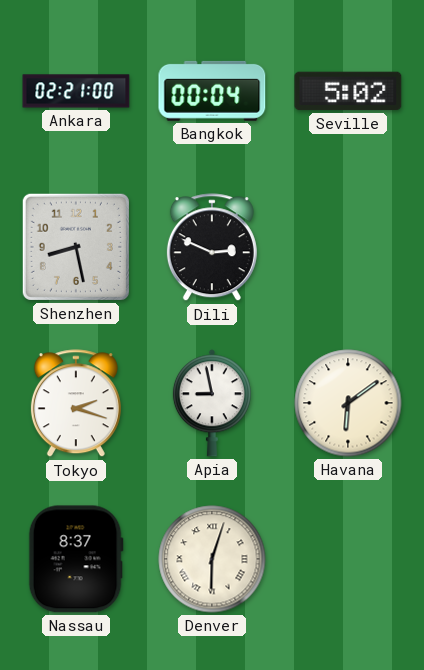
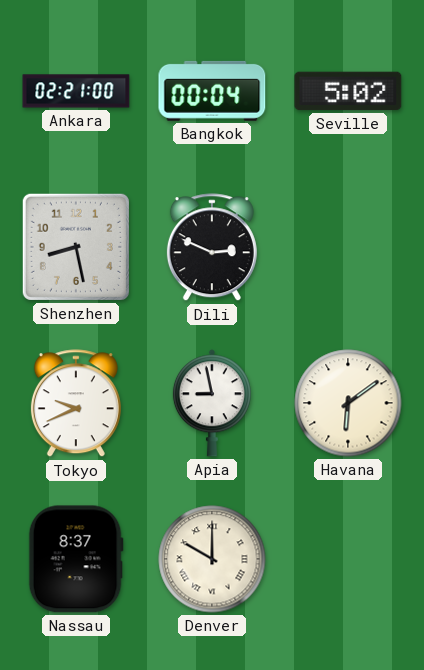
Tokyo: 2:18 -> 9:41
Denver: 6:03 -> 10:00
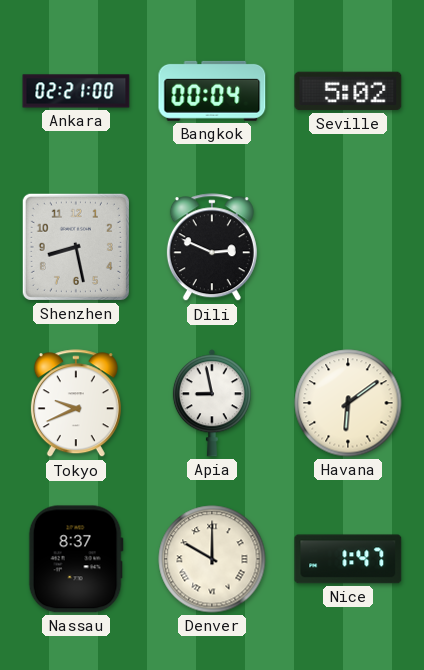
Nice: none -> 1:47
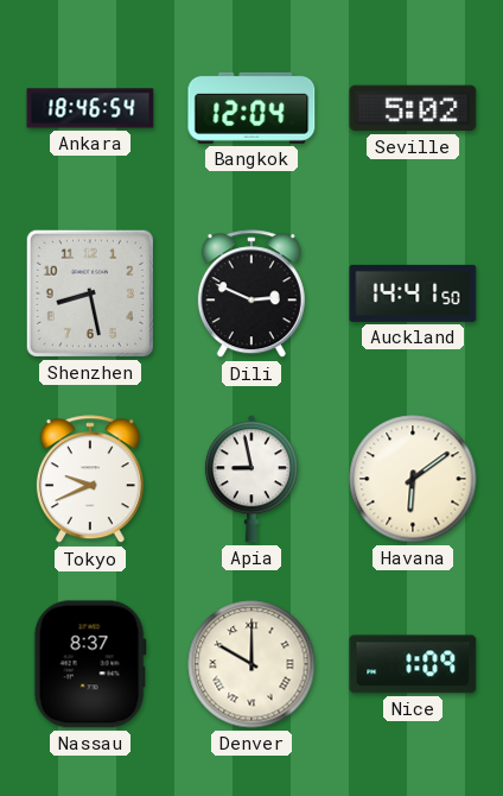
Ankara: 02:21 -> 18:46
Bangkok: 00:04 -> 12:04
Auckland: none -> 14:41
Nice: 1:47 -> 1:09
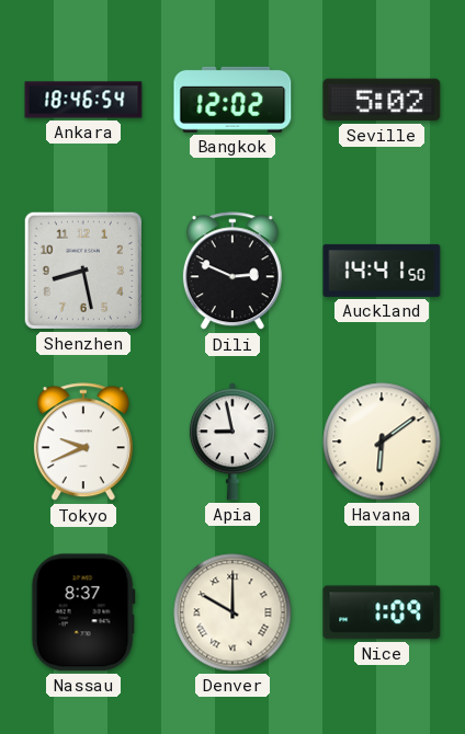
Bangkok: 12:04 -> 12:02
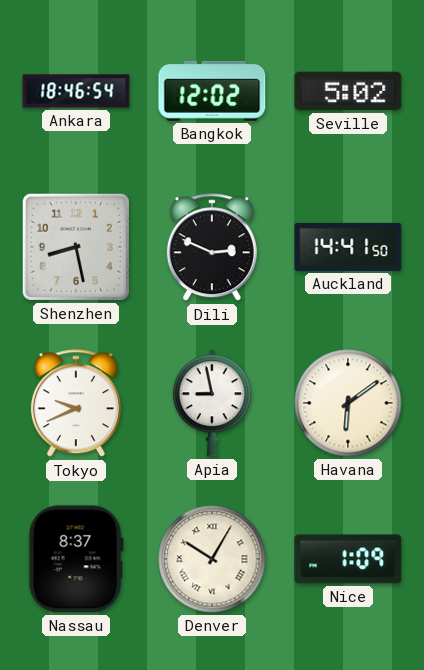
Denver: 10:00 -> 10:05
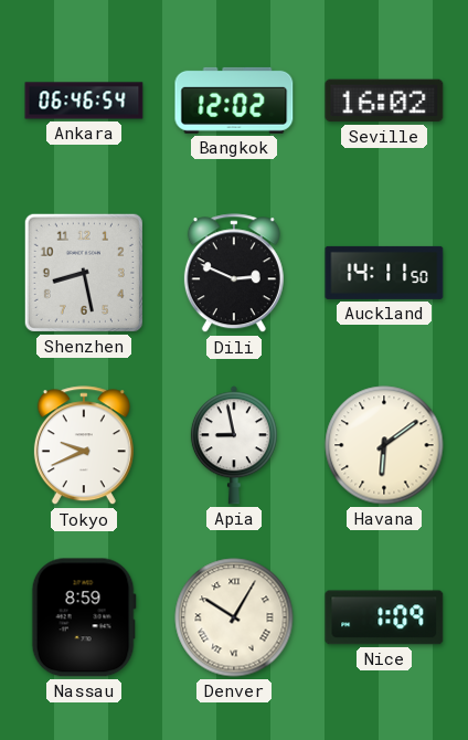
Ankara: 18:46 -> 06:46
Seville: 5:02 -> 16:02
Auckland: 14:41 -> 14:11
Nassau: 8:37 -> 8:59
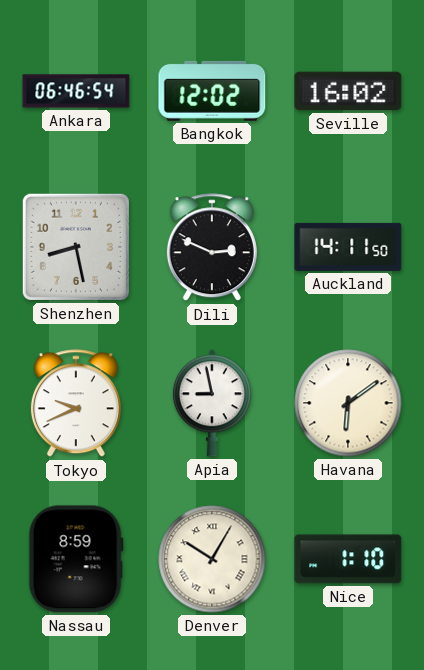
Nice: 1:09 -> 1:10
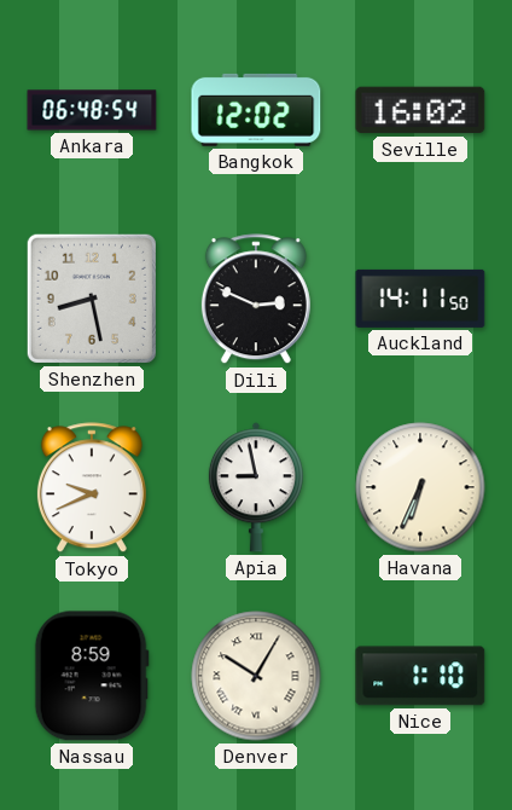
Ankara: 06:46 -> 06:48
Havana: 6:09 -> 6:34
